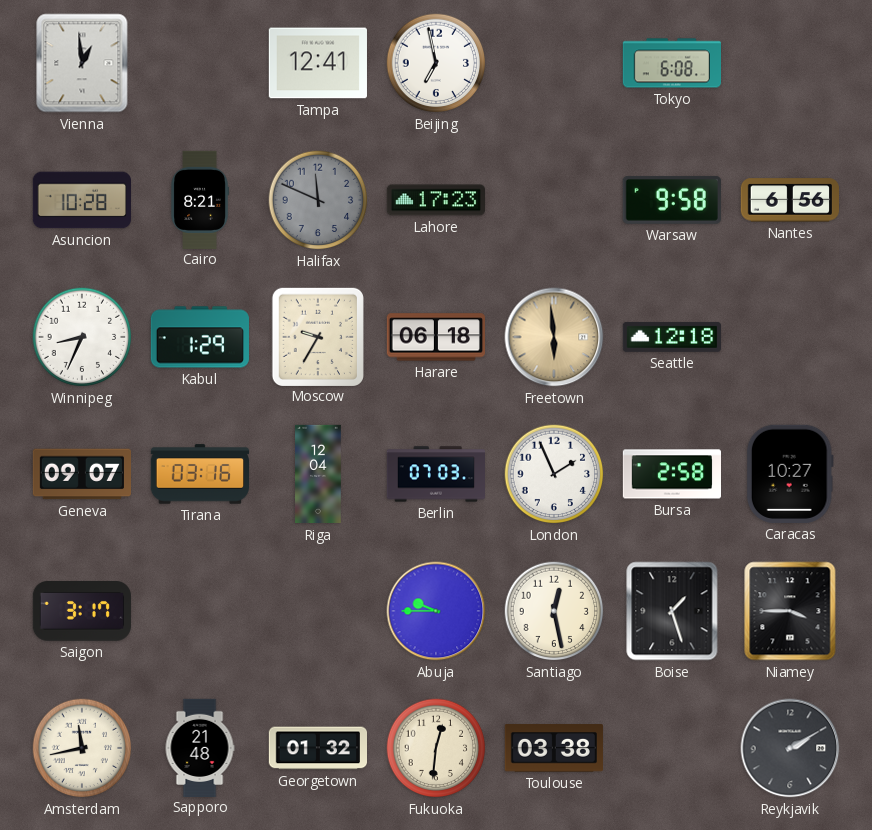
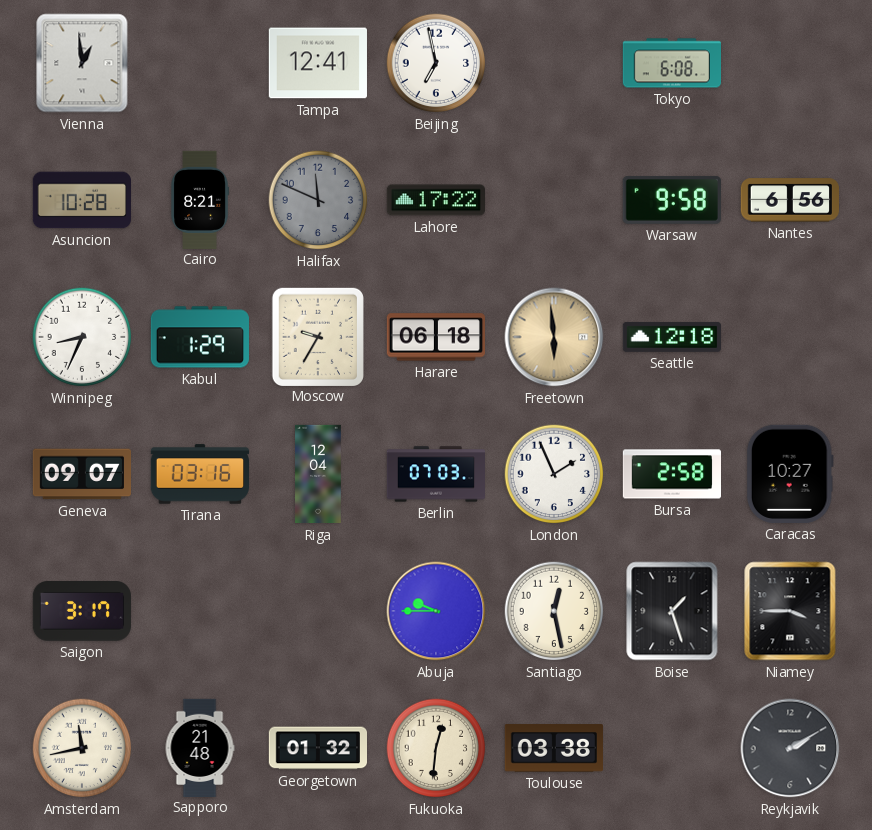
Lahore: 17:23 -> 17:22
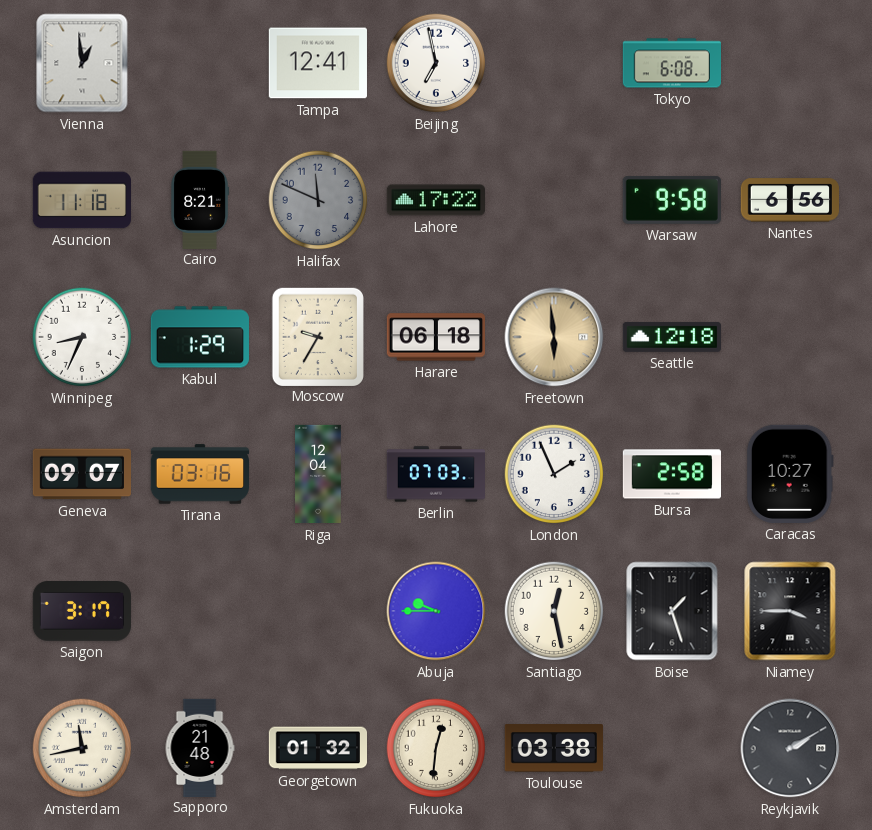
Asuncion: 10:28 -> 11:18
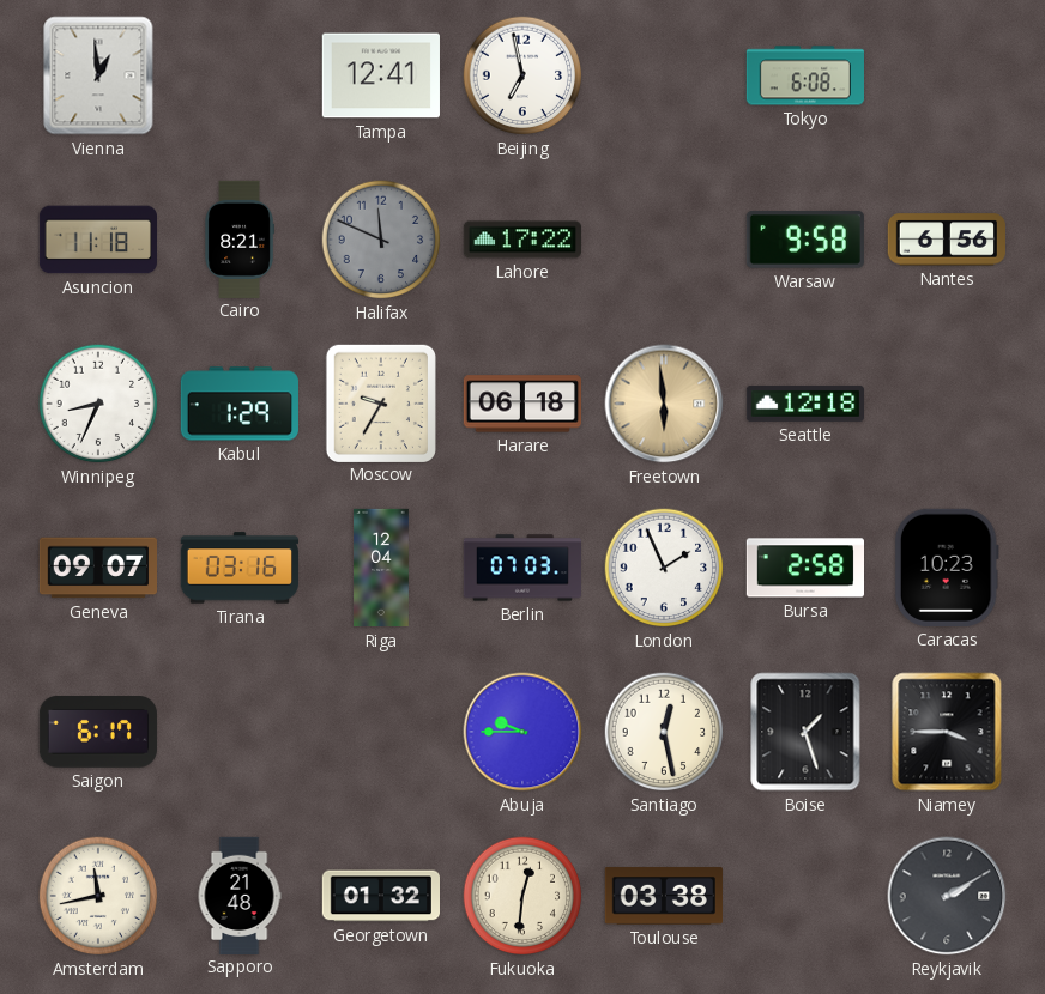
Caracas: 10:27 -> 10:23
Saigon: 3:17 -> 6:17
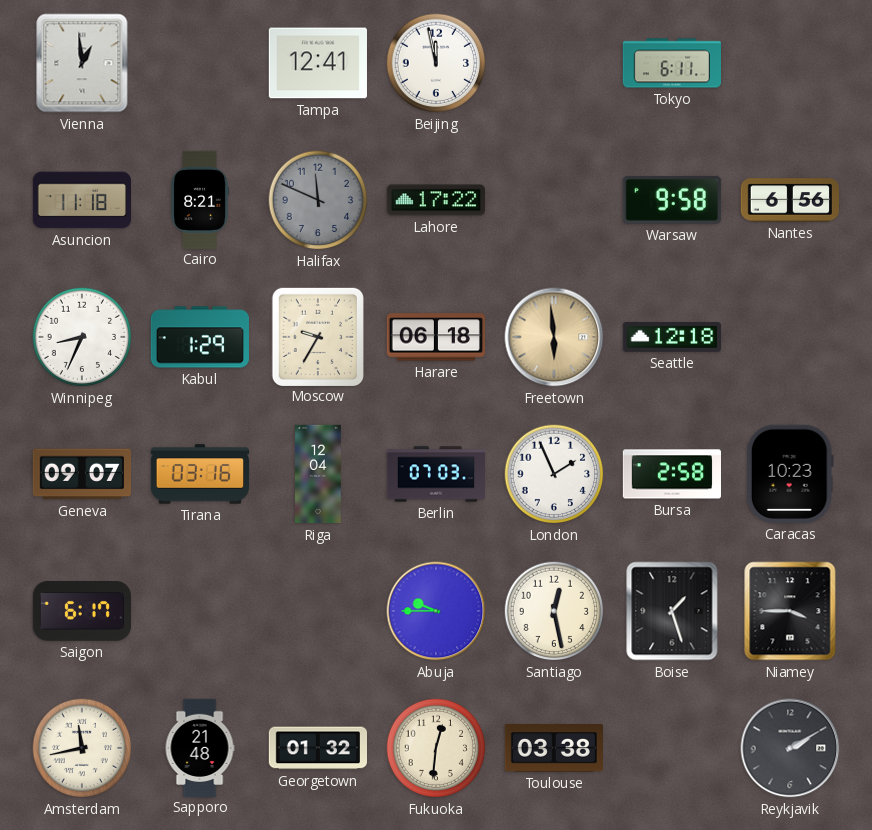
Beijing: 6:58 -> 11:58
Tokyo: 6:08 -> 6:11
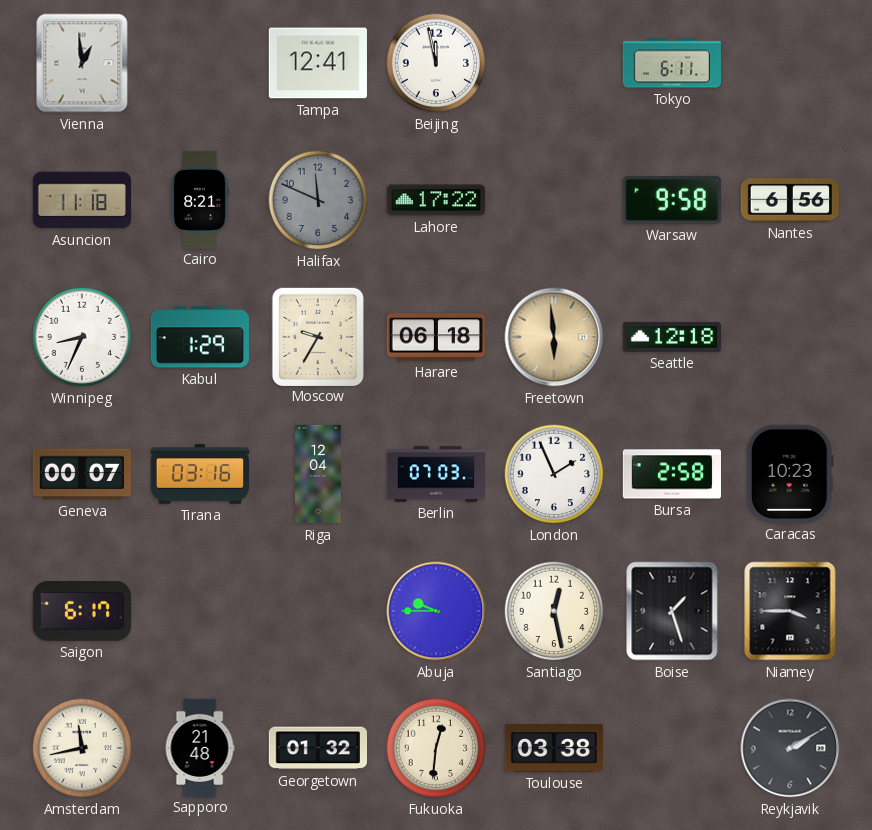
Geneva: 09:07 -> 00:07
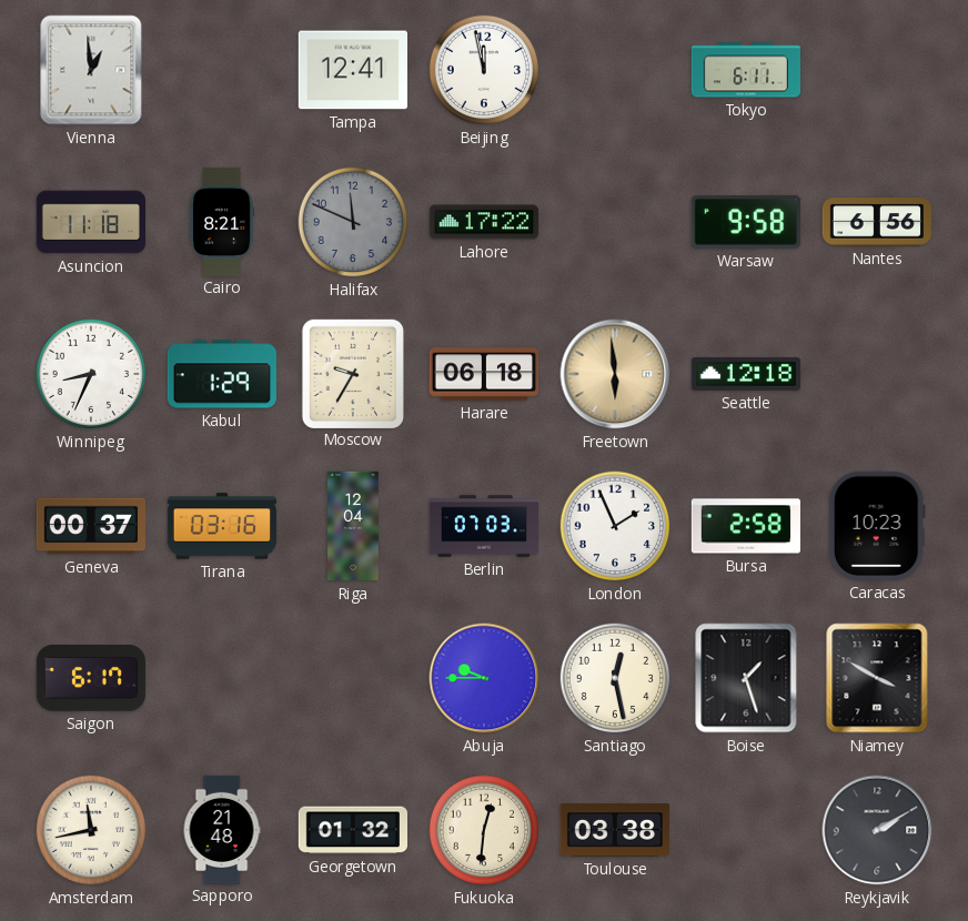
Geneva: 00:07 -> 00:37
Niamey: 3:45 -> 3:50
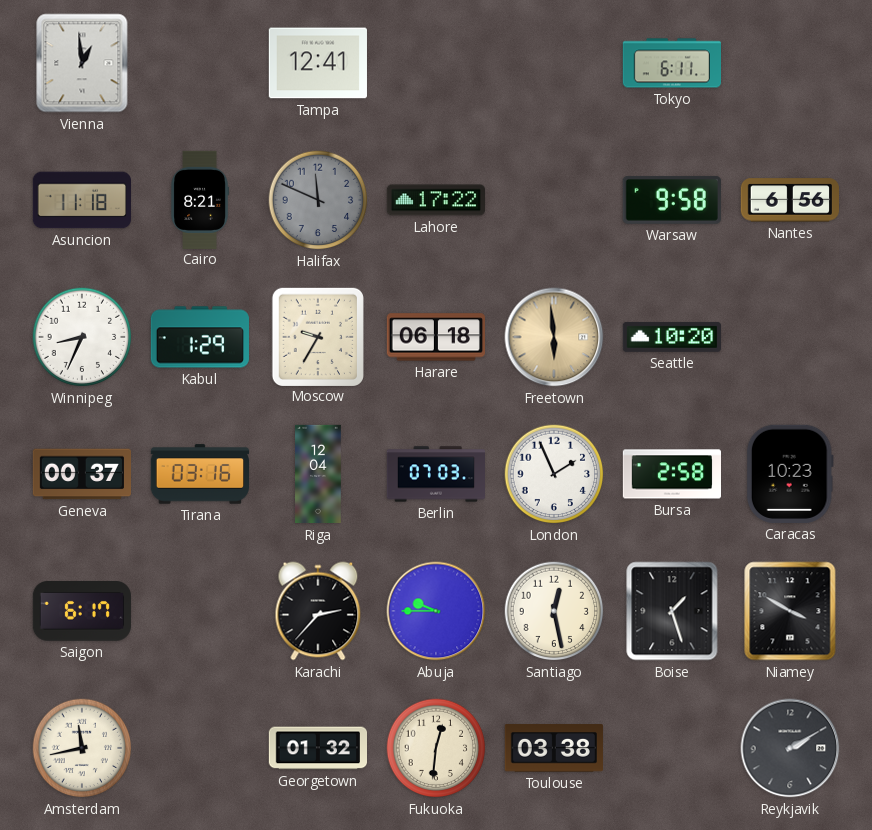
Beijing: 11:58 -> none
Seattle: 12:18 -> 10:20
Karachi: none -> 2:37
Sapporo: 21:48 -> none
